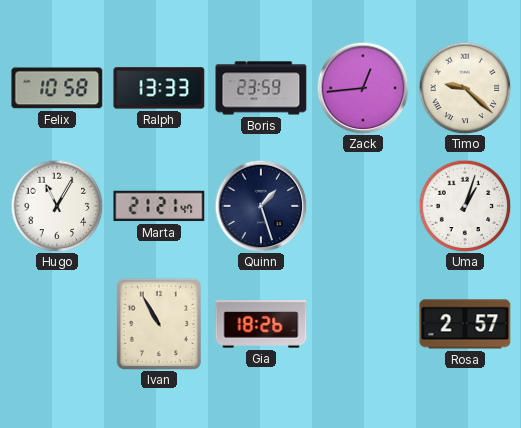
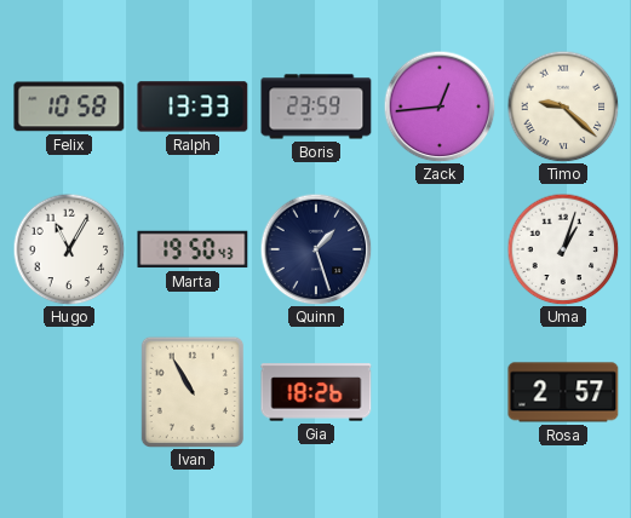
Marta: 21:21 -> 19:50
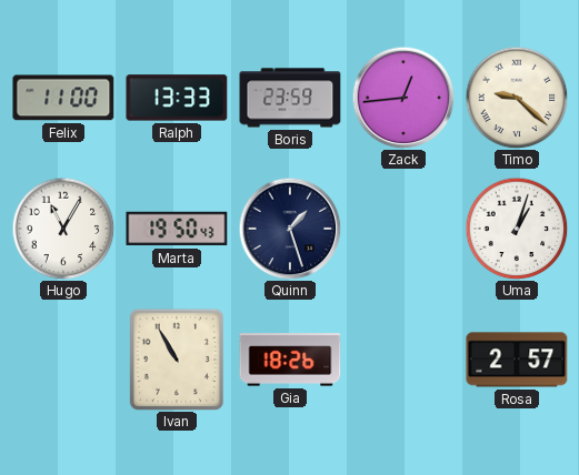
Felix: 10:58 -> 11:00
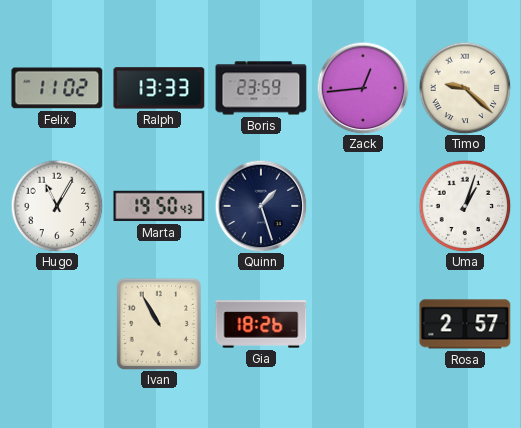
Felix: 11:00 -> 11:02
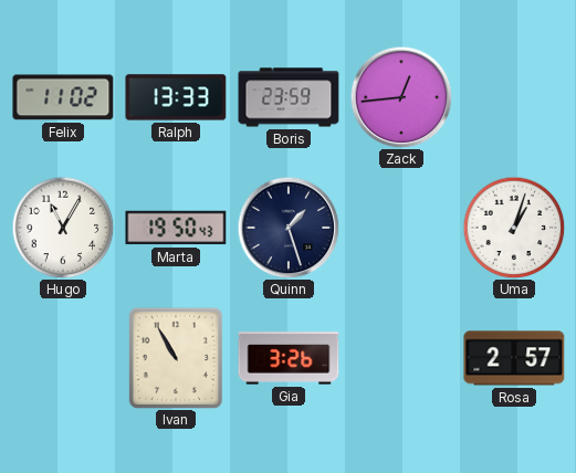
Timo: 9:22 -> none
Gia: 18:26 -> 3:26
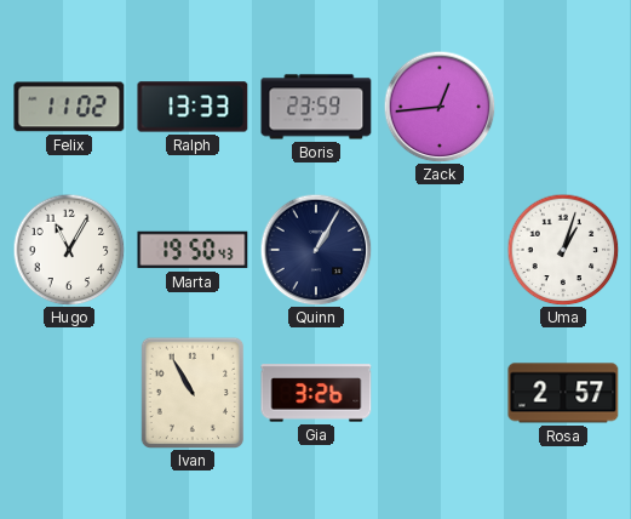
Quinn: 1:27 -> 1:05
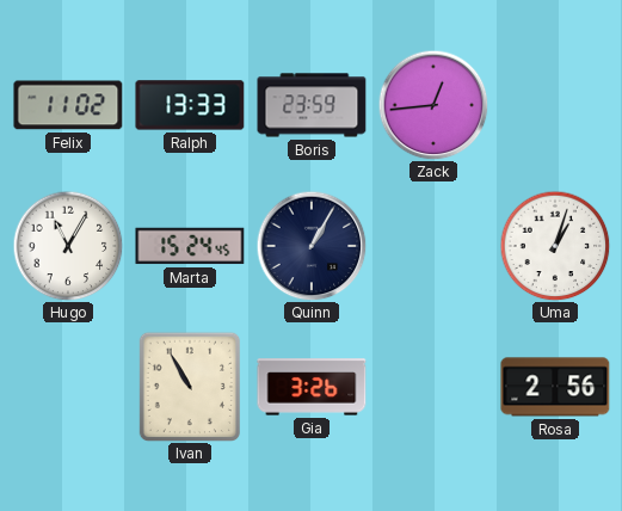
Marta: 19:50 -> 15:24
Rosa: 2:57 -> 2:56
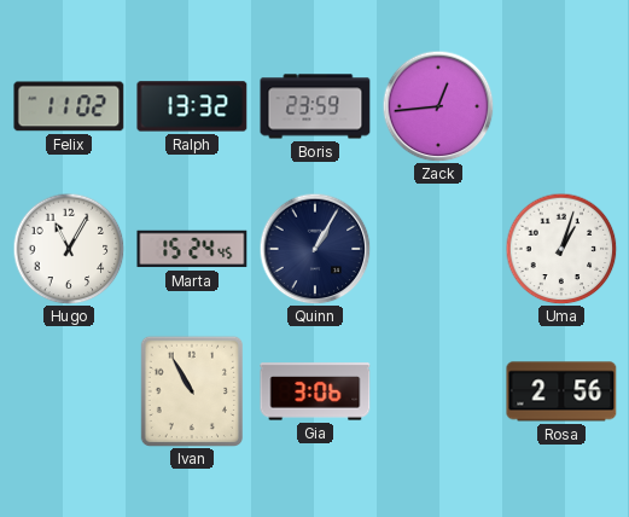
Ralph: 13:33 -> 13:32
Gia: 3:26 -> 3:06
